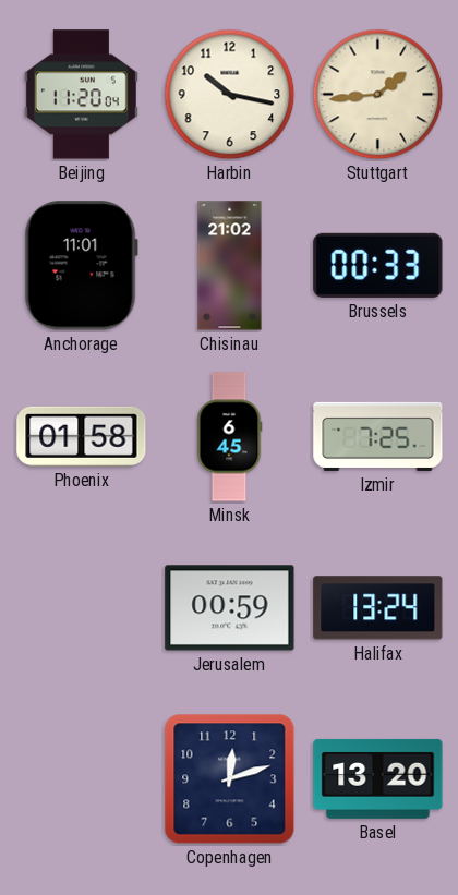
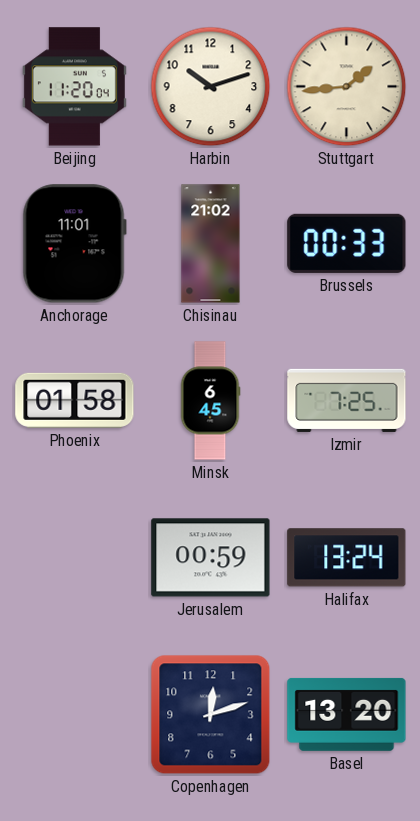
Harbin: 10:17 -> 10:12
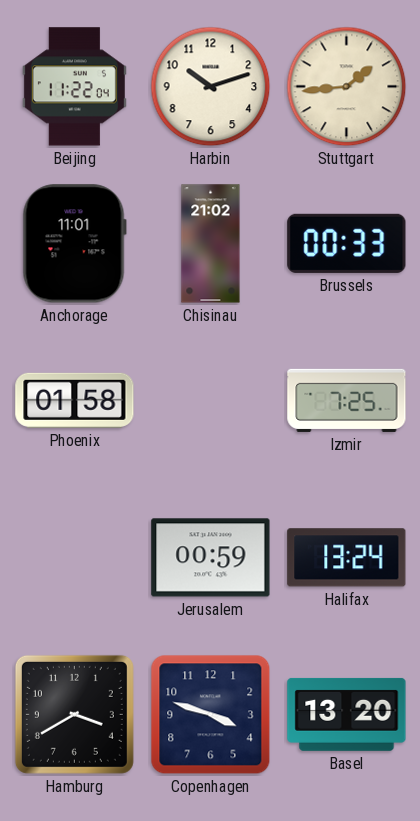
Beijing: 11:20 -> 11:22
Minsk: 6:45 -> none
Hamburg: none -> 3:40
Copenhagen: 12:12 -> 3:48
